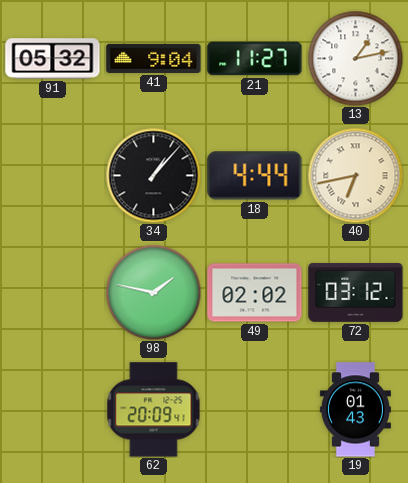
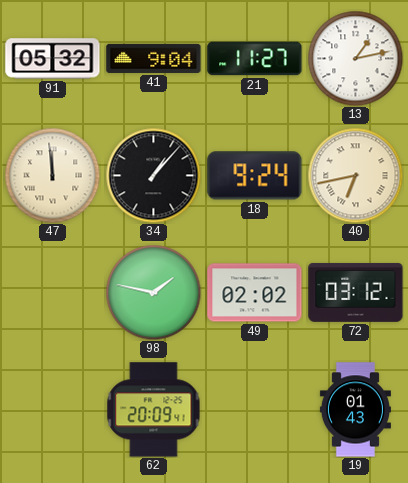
47: none -> 11:59
18: 4:44 -> 9:24
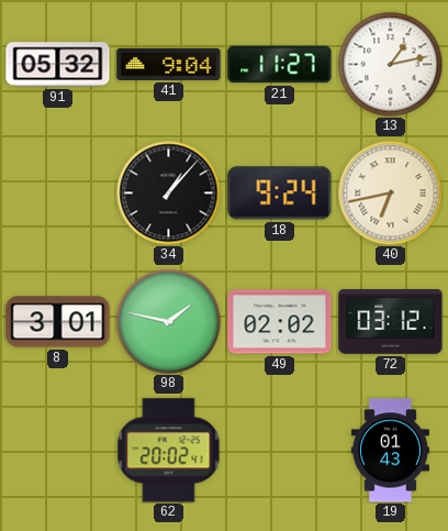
47: 11:59 -> none
8: none -> 3:01
62: 20:09 -> 20:02
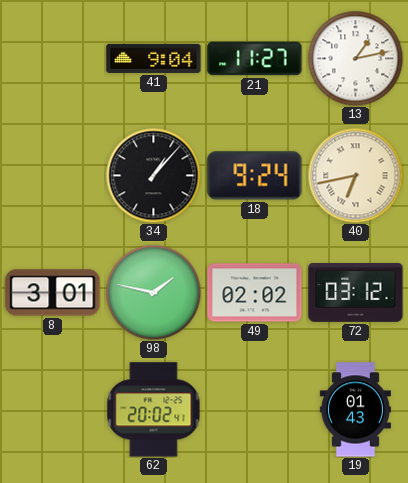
91: 05:32 -> none
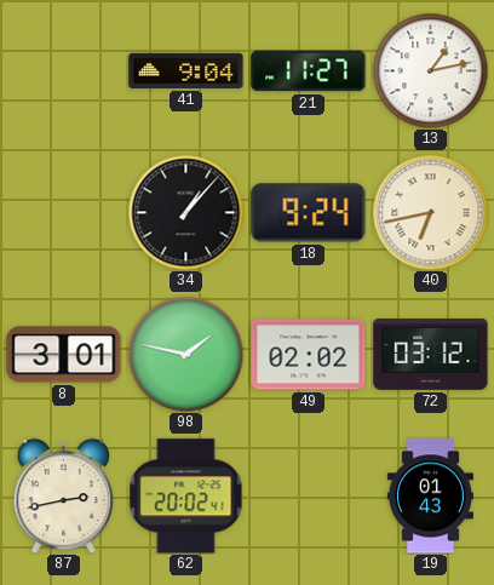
87: none -> 2:43
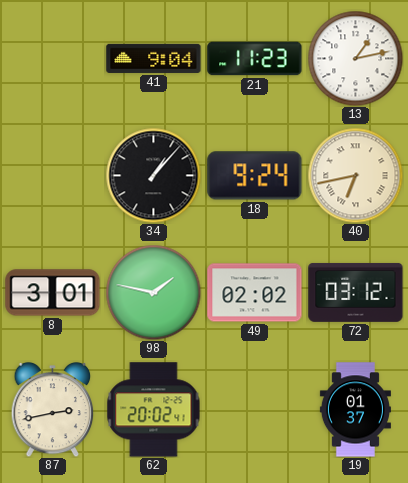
21: 11:27 -> 11:23
19: 01:43 -> 01:37
